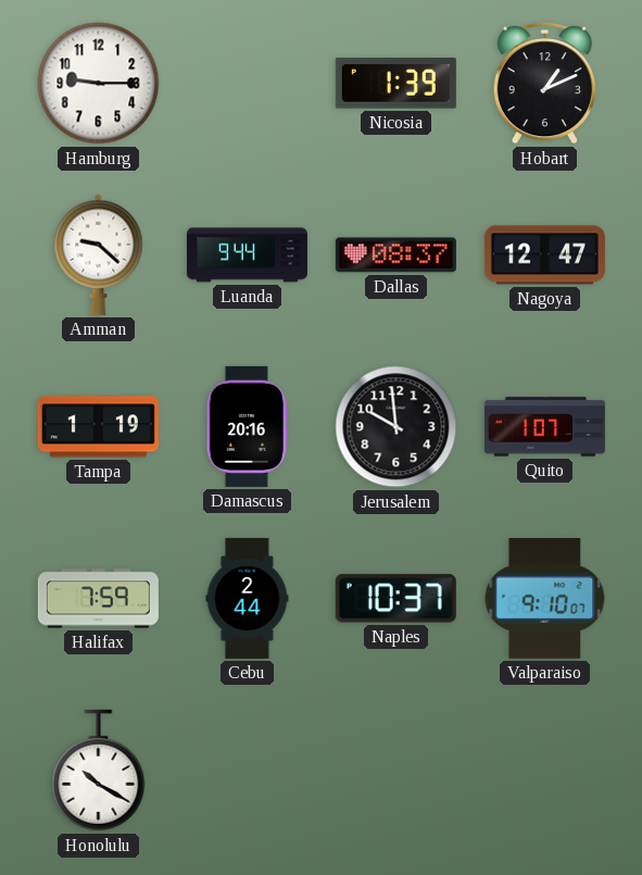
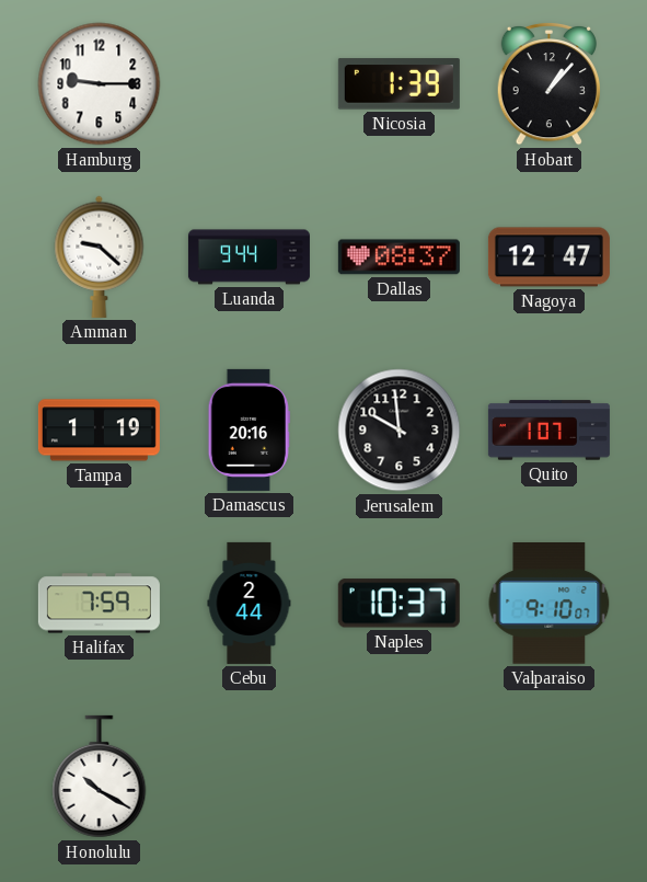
Hobart: 1:11 -> 1:07
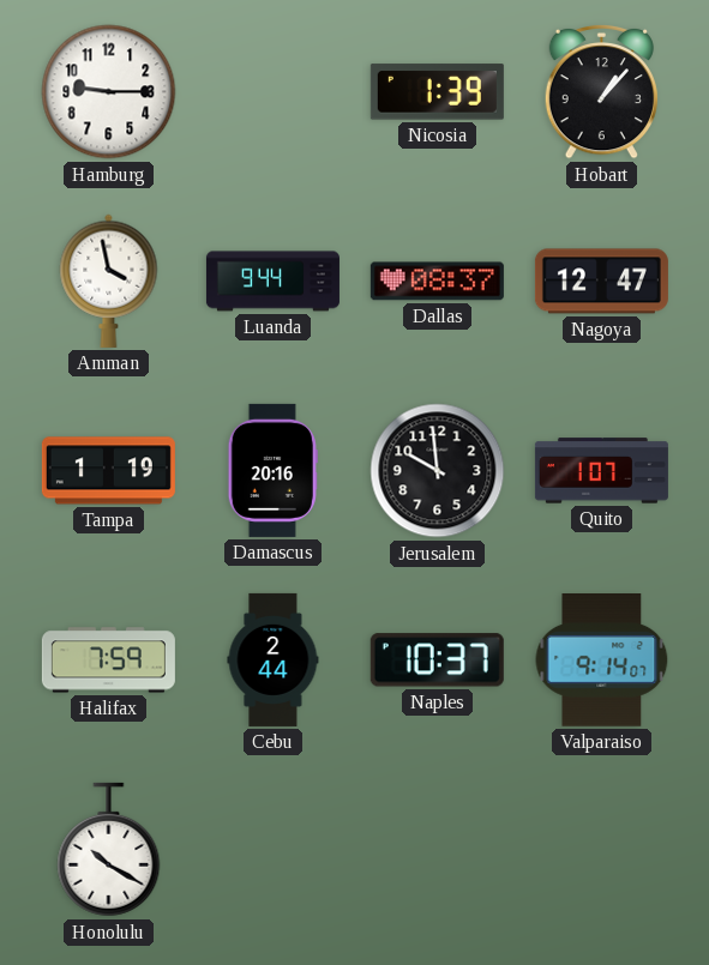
Amman: 9:22 -> 3:58
Valparaiso: 9:10 -> 9:14
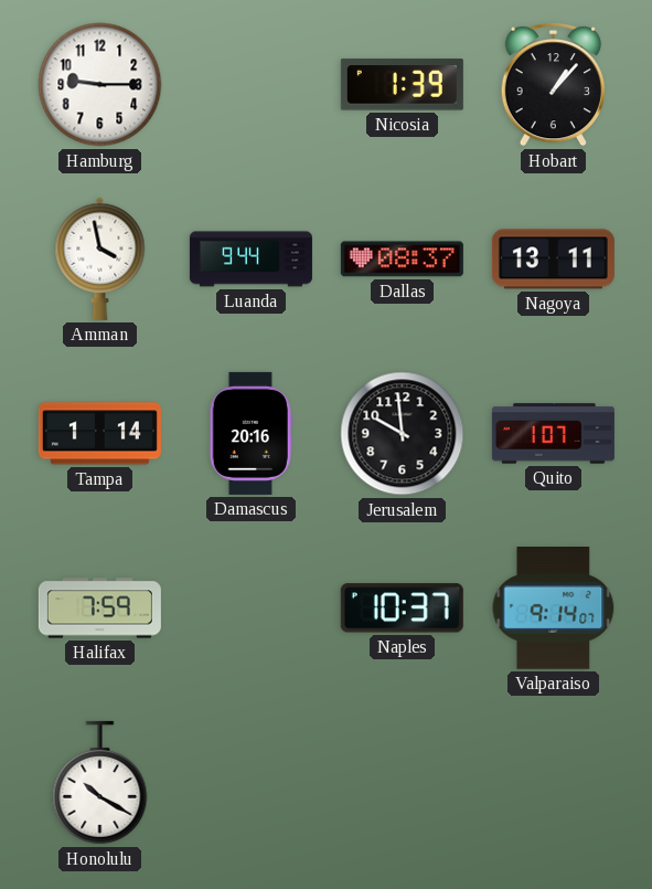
Nagoya: 12:47 -> 13:11
Tampa: 1:19 -> 1:14
Cebu: 2:44 -> none
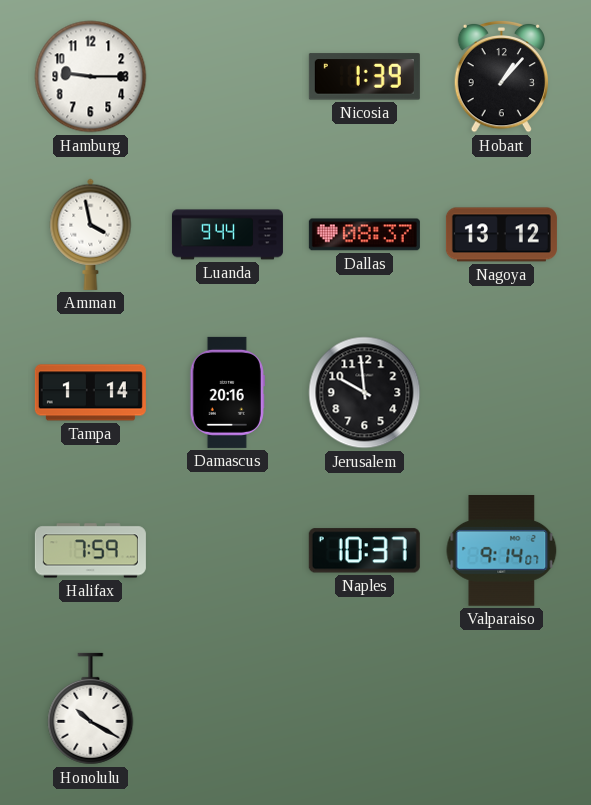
Nagoya: 13:11 -> 13:12
Quito: 1:07 -> none
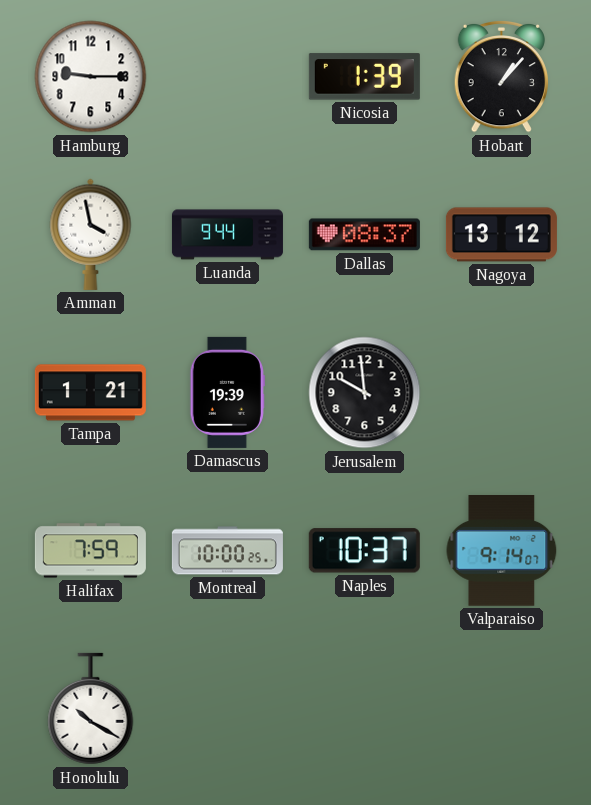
Tampa: 1:14 -> 1:21
Damascus: 20:16 -> 19:39
Montreal: none -> 10:00
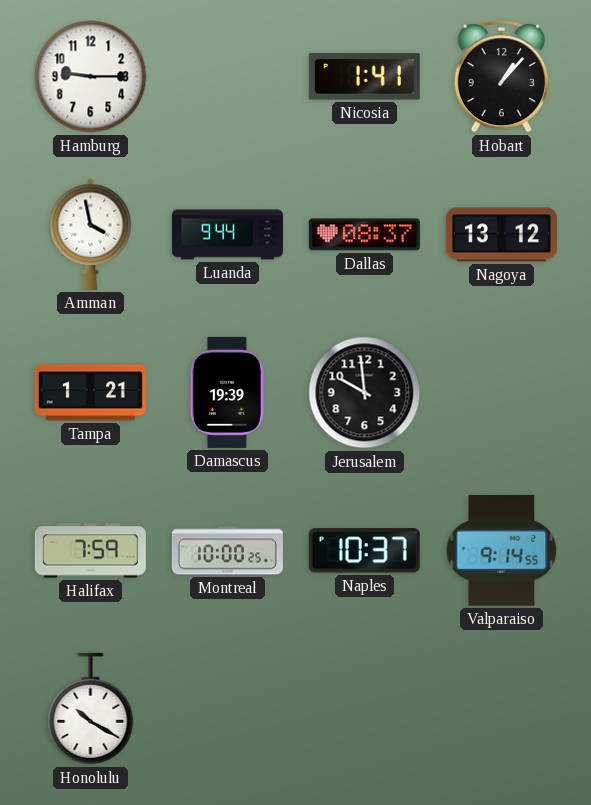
Nicosia: 1:39 -> 1:41
Valparaiso: 9:14:07 -> 9:14:55
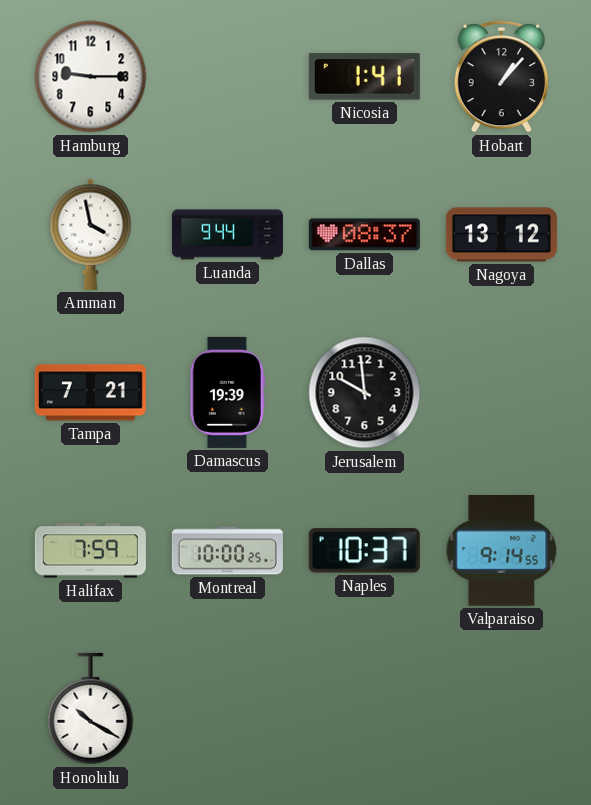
Tampa: 1:21 -> 7:21
